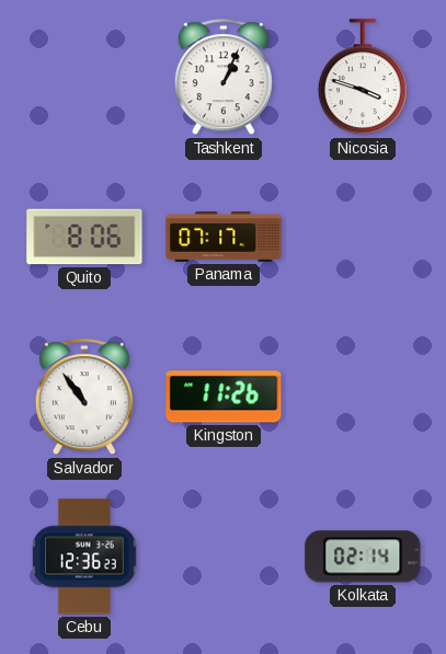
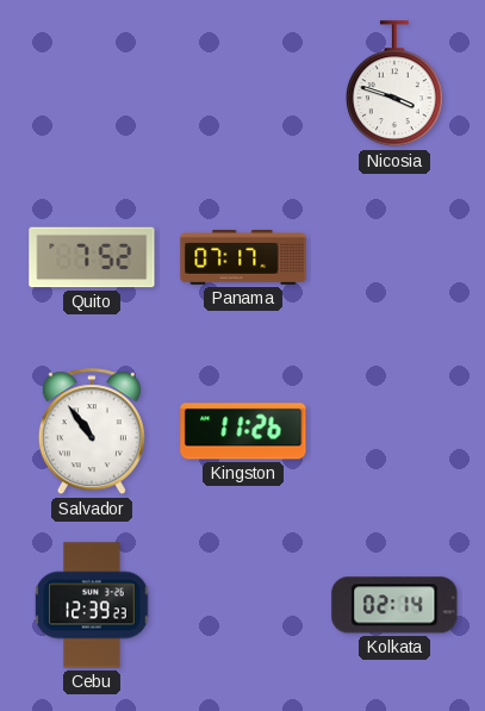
Tashkent: 1:04 -> none
Quito: 8:06 -> 7:52
Cebu: 12:36 -> 12:39
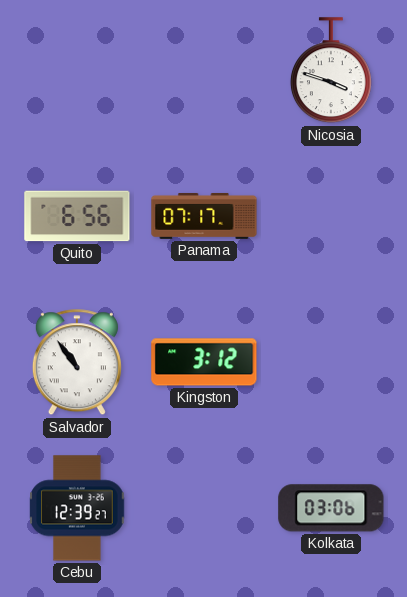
Quito: 7:52 -> 6:56
Kingston: 11:26 -> 3:12
Cebu: 12:39:23 -> 12:39:27
Kolkata: 02:14 -> 03:06
